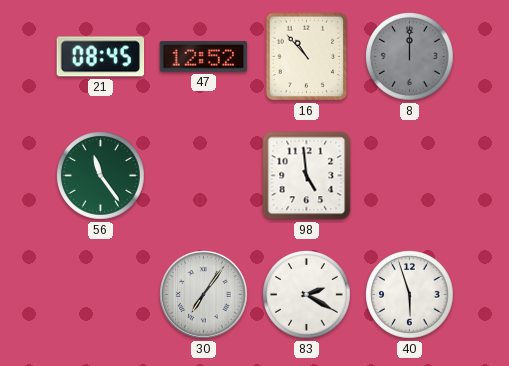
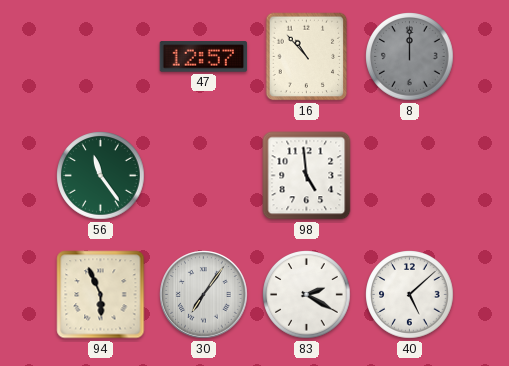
21: 08:45 -> none
47: 12:52 -> 12:57
94: none -> 5:56
40: 5:57 -> 5:08
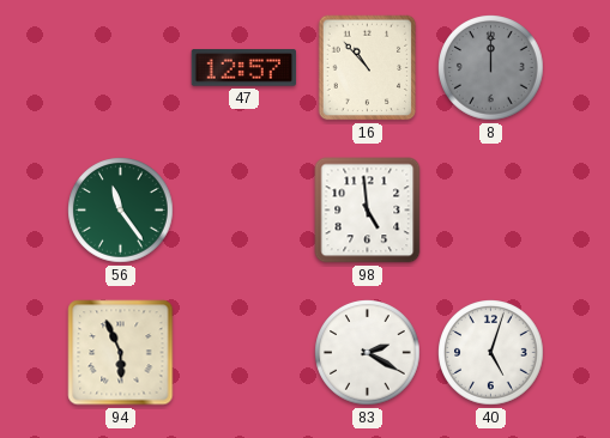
30: 7:06 -> none
40: 5:08 -> 5:03
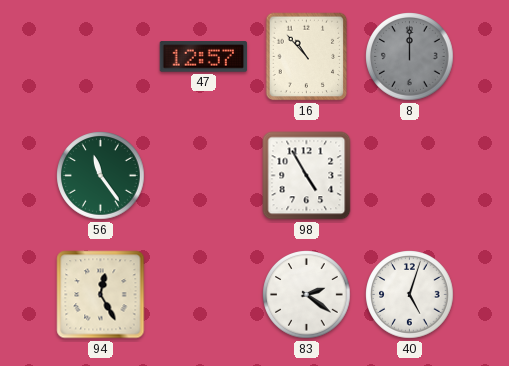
98: 4:59 -> 4:55
94: 5:56 -> 12:25
83: 2:20 -> 2:21
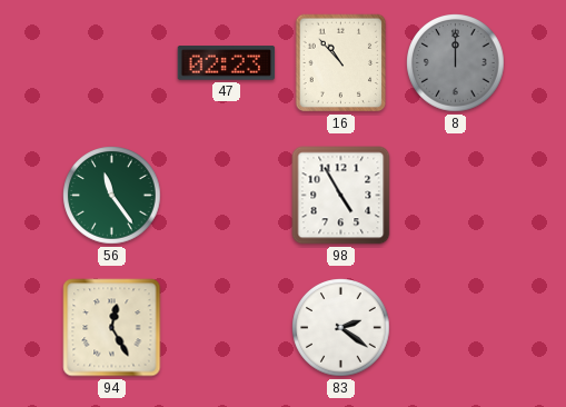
47: 12:57 -> 02:23
40: 5:03 -> none
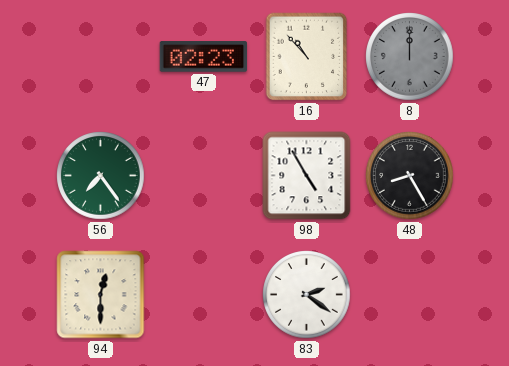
56: 11:24 -> 7:24
48: none -> 8:25
94: 12:25 -> 12:30
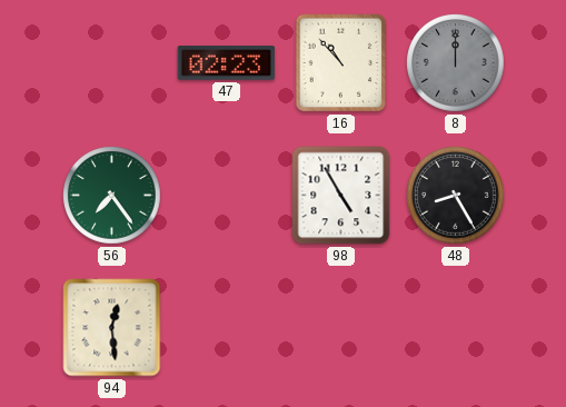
94: 12:30 -> 12:29
83: 2:21 -> none
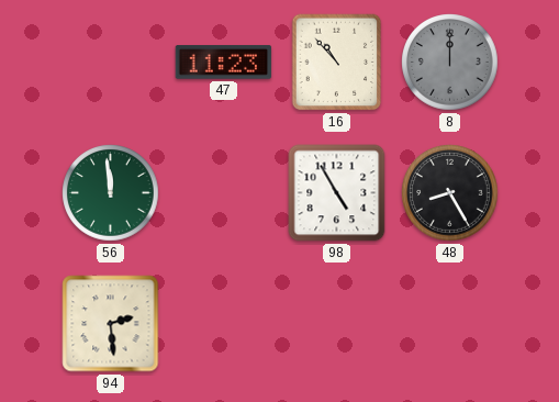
47: 02:23 -> 11:23
56: 7:24 -> 11:59
94: 12:29 -> 2:29
